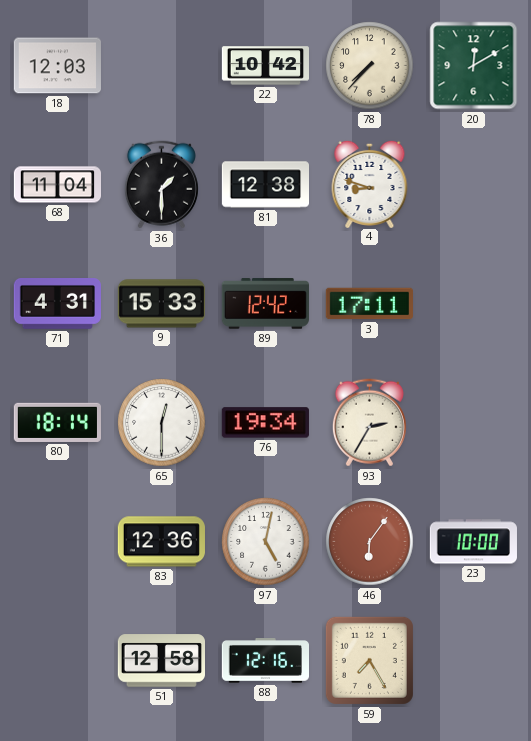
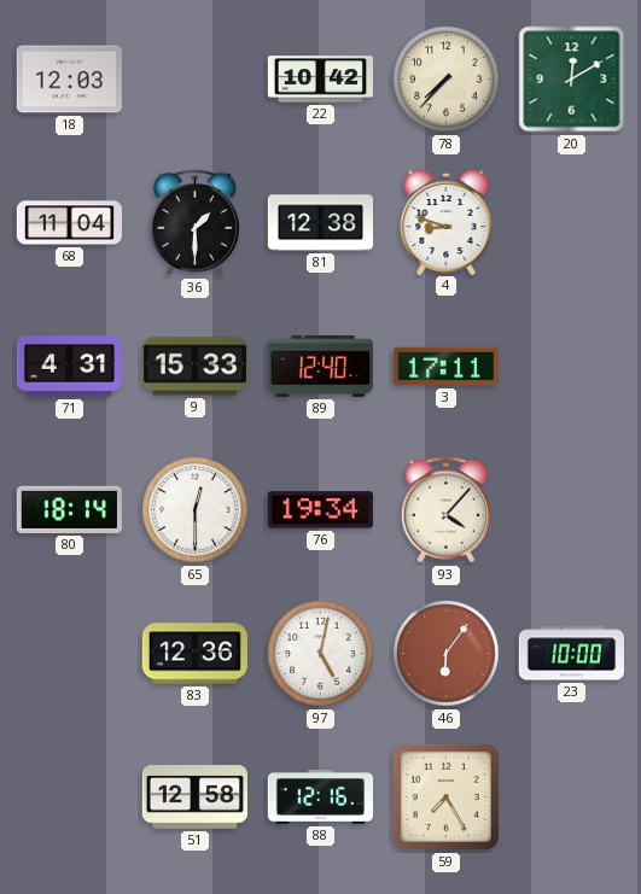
89: 12:42 -> 12:40
93: 2:35 -> 4:07
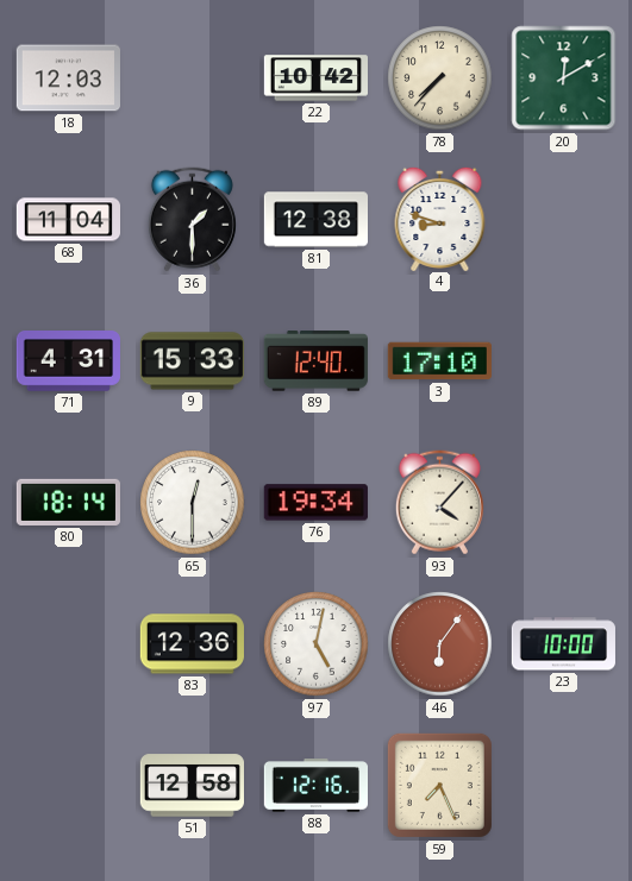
3: 17:11 -> 17:10
59: 7:25 -> 7:26
